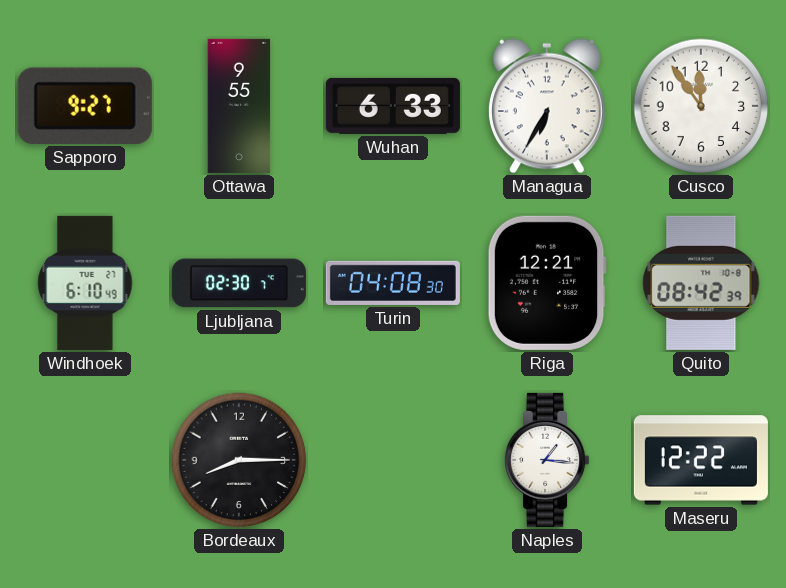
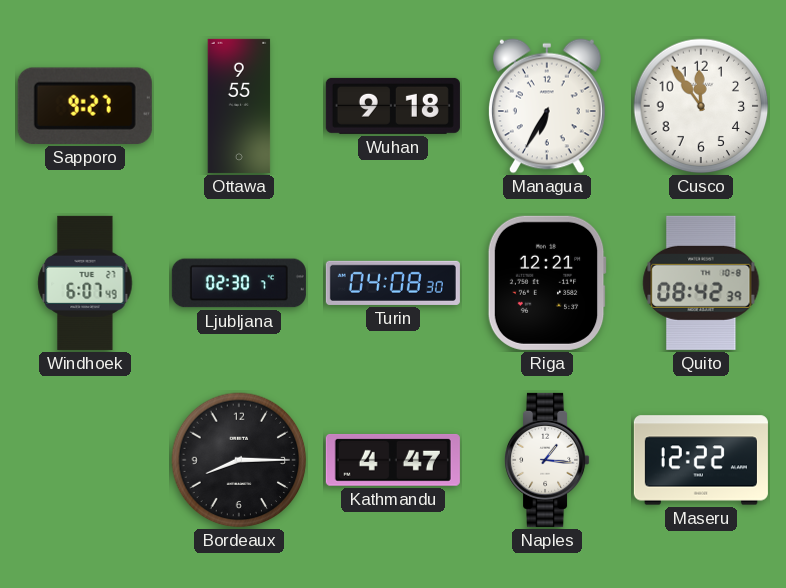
Wuhan: 6:33 -> 9:18
Windhoek: 6:10 -> 6:07
Kathmandu: none -> 4:47
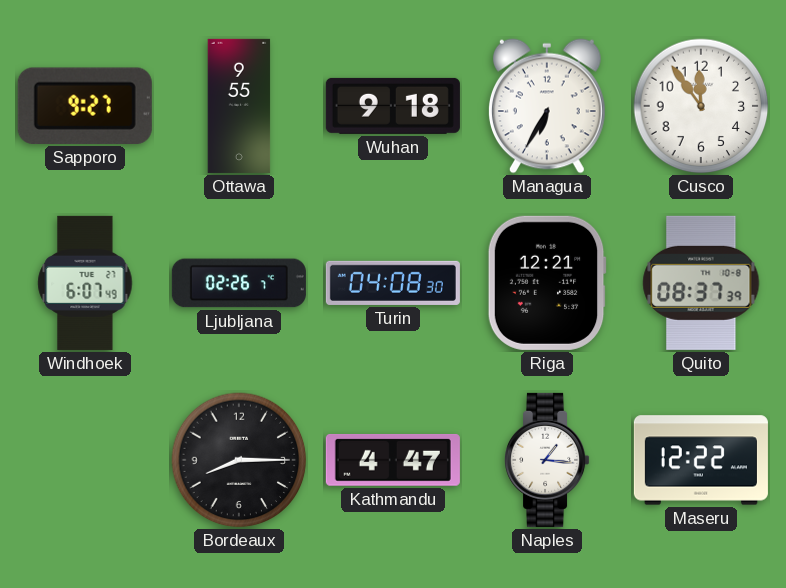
Ljubljana: 02:30 -> 02:26
Quito: 08:42 -> 08:37
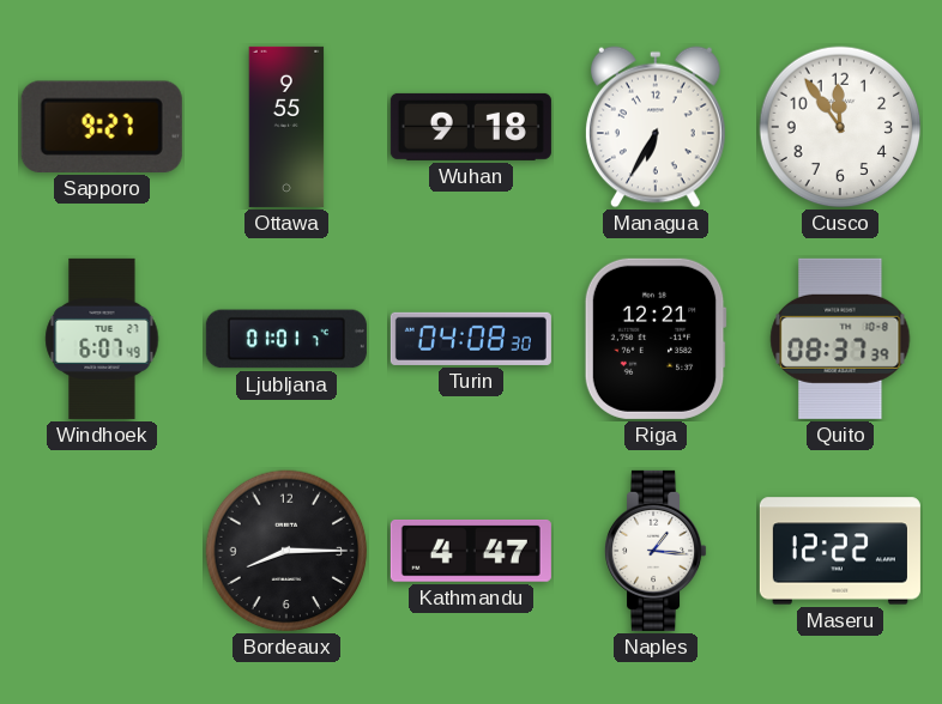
Ljubljana: 02:26 -> 01:01
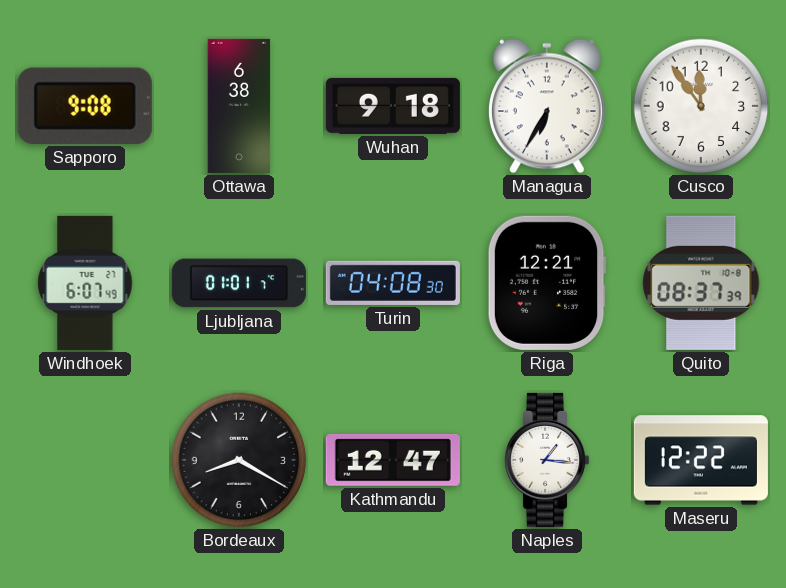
Sapporo: 9:27 -> 9:08
Ottawa: 9:55 -> 6:38
Bordeaux: 8:15 -> 8:20
Kathmandu: 4:47 -> 12:47
